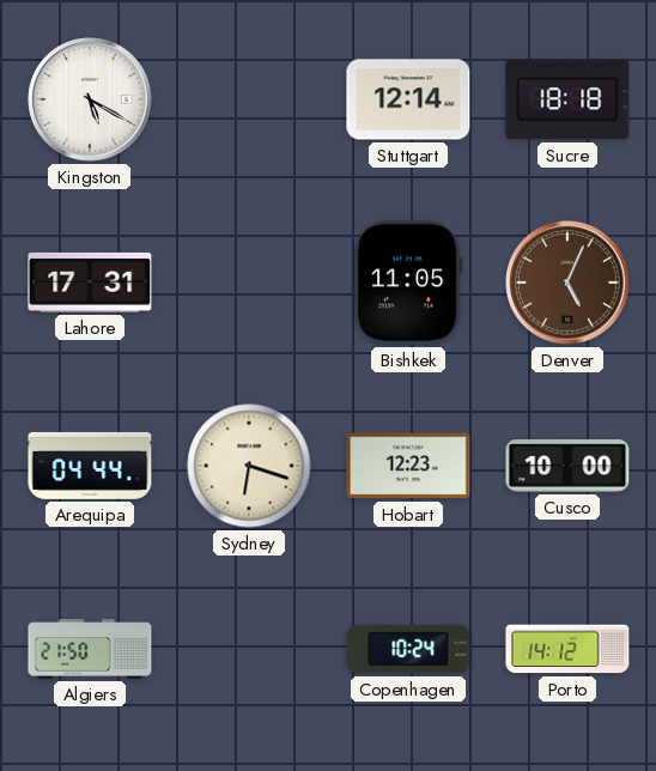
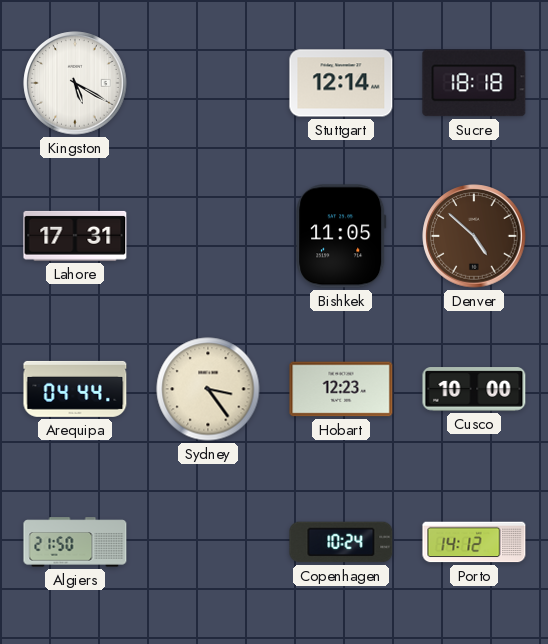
Denver: 5:04 -> 4:52
Sydney: 6:18 -> 3:24
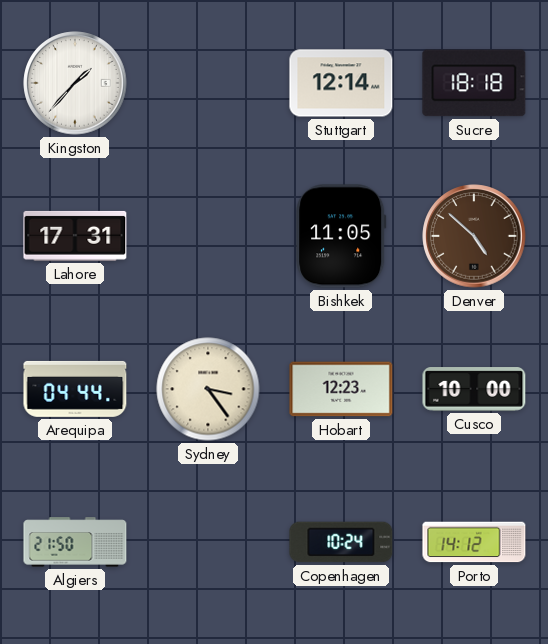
Kingston: 5:20 -> 1:37
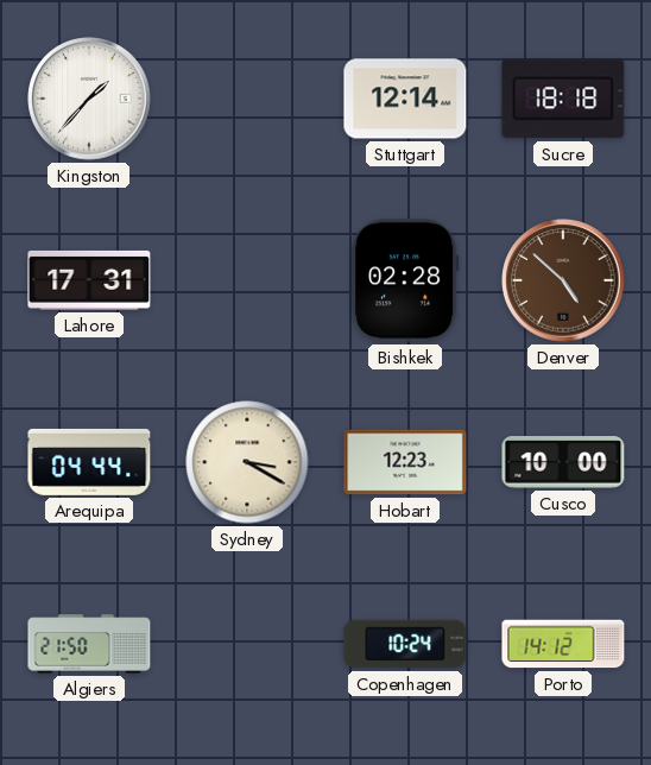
Bishkek: 11:05 -> 02:28
Sydney: 3:24 -> 3:20
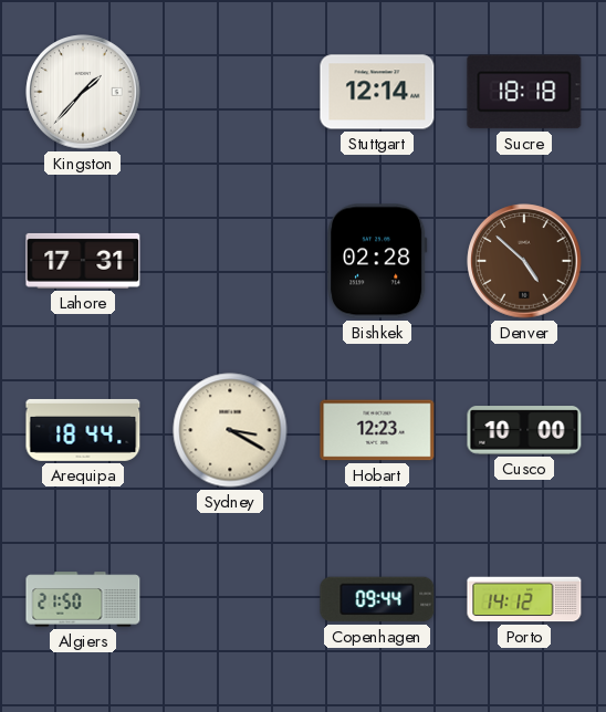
Arequipa: 04:44 -> 18:44
Copenhagen: 10:24 -> 09:44
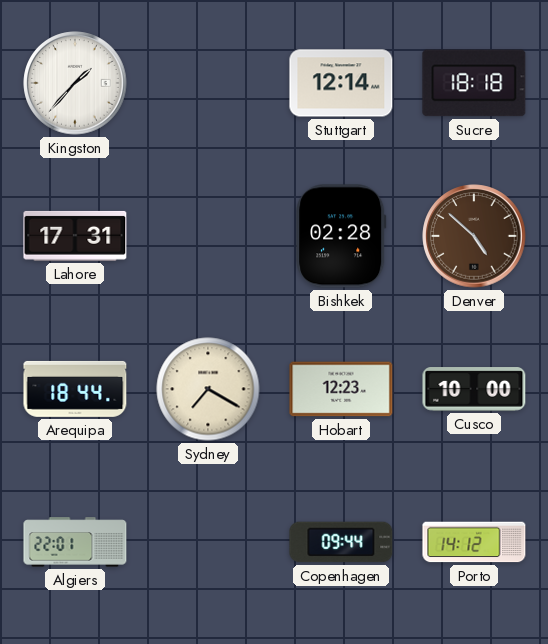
Sydney: 3:20 -> 7:20
Algiers: 21:50 -> 22:01
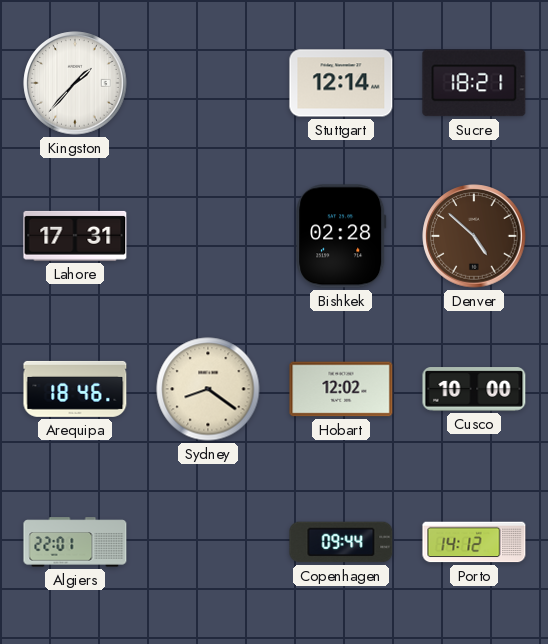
Sucre: 18:18 -> 18:21
Arequipa: 18:44 -> 18:46
Sydney: 7:20 -> 8:21
Hobart: 12:23 -> 12:02
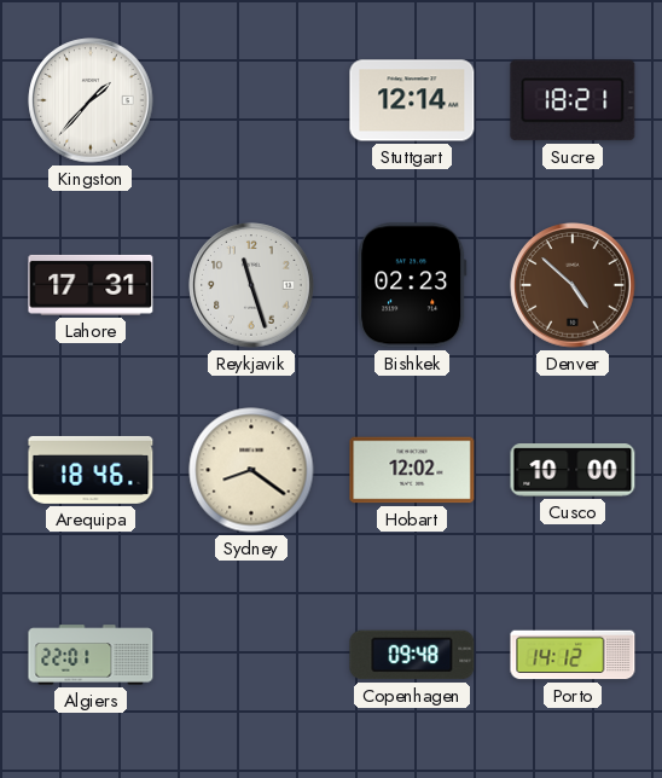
Reykjavik: none -> 11:27
Bishkek: 02:28 -> 02:23
Copenhagen: 09:44 -> 09:48
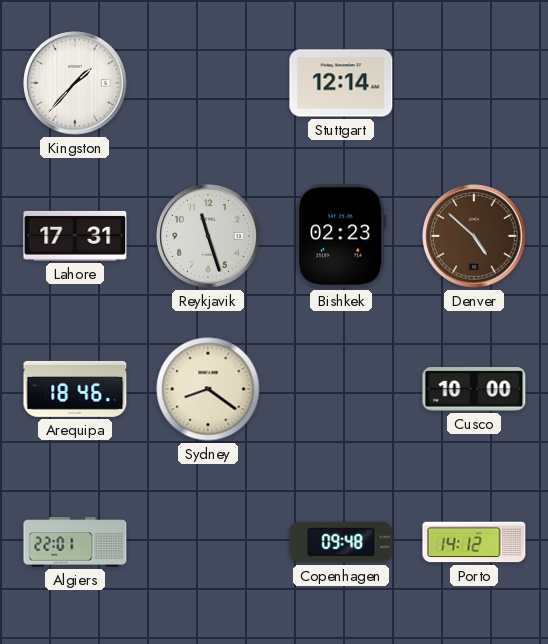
Sucre: 18:21 -> none
Hobart: 12:02 -> none
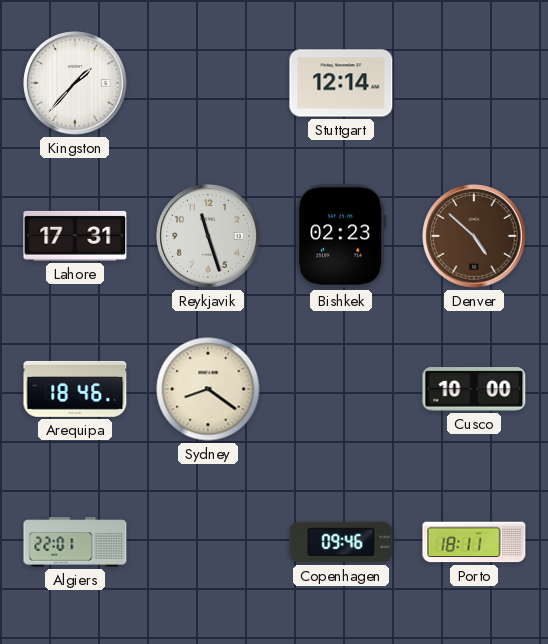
Copenhagen: 09:48 -> 09:46
Porto: 14:12 -> 18:11
